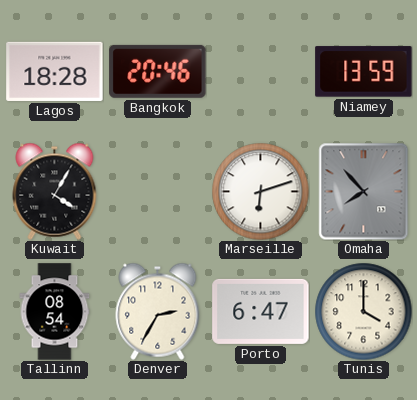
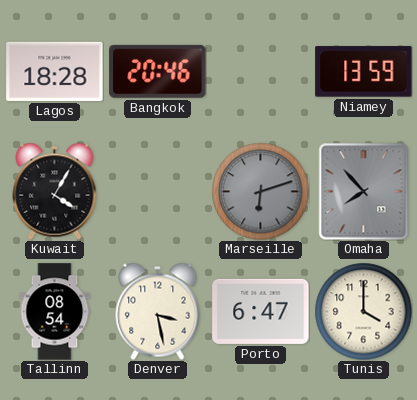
Marseille dial: white -> grey
Denver: 2:35 -> 3:28
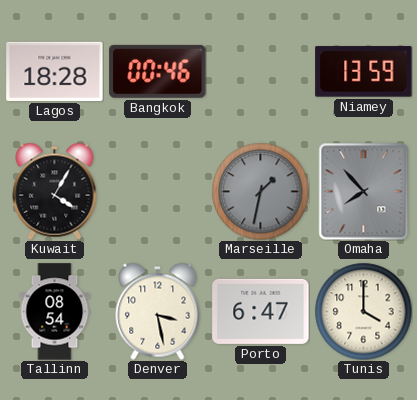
Bangkok: 20:46 -> 00:46
Marseille: 6:12 -> 1:32
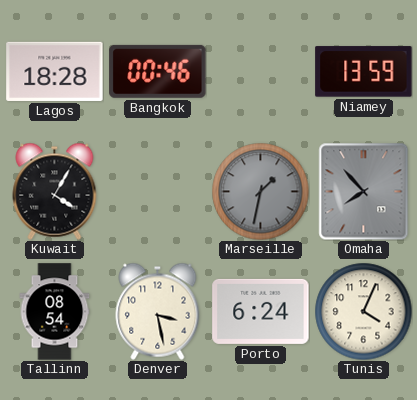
Porto: 6:47 -> 6:24
Tunis: 4:00 -> 4:04
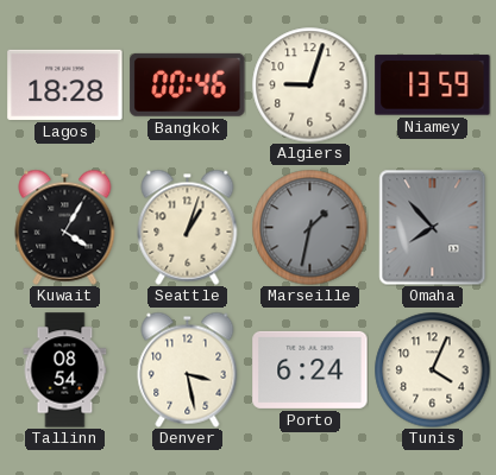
Algiers: none -> 9:03
Seattle: none -> 1:03
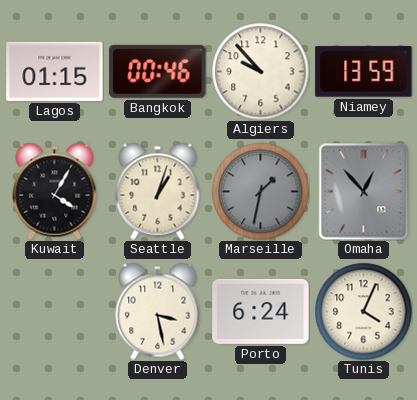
Lagos: 18:28 -> 01:15
Algiers: 9:03 -> 9:53
Omaha: 7:53 -> 12:53
Tallinn: 08:54 -> none
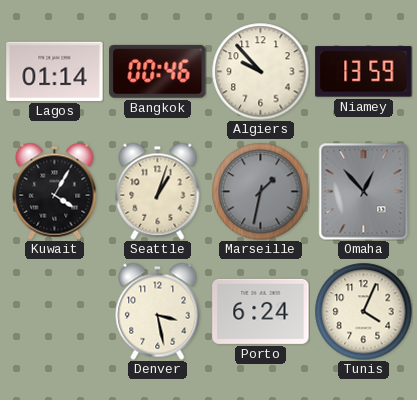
Lagos: 01:15 -> 01:14
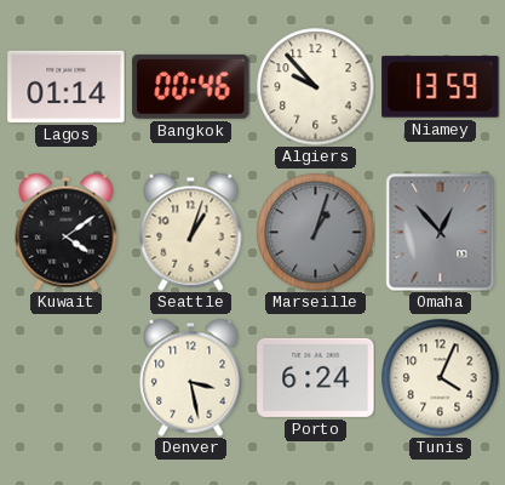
Kuwait: 4:05 -> 4:09
Marseille: 1:32 -> 1:03
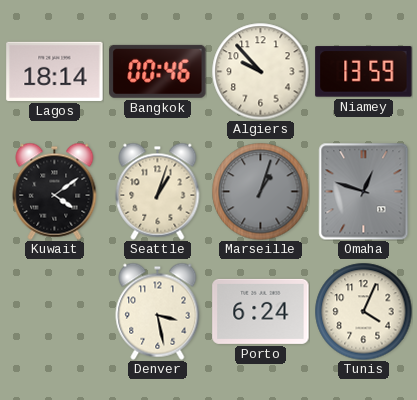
Lagos: 01:14 -> 18:14
Omaha: 12:53 -> 12:48
